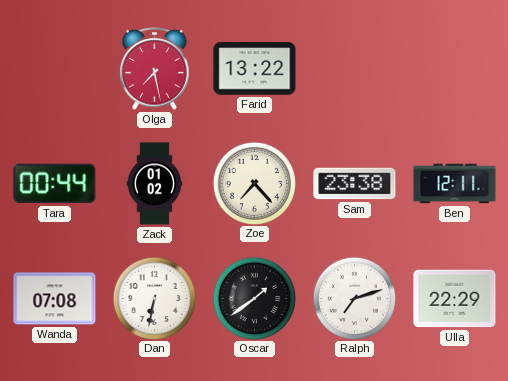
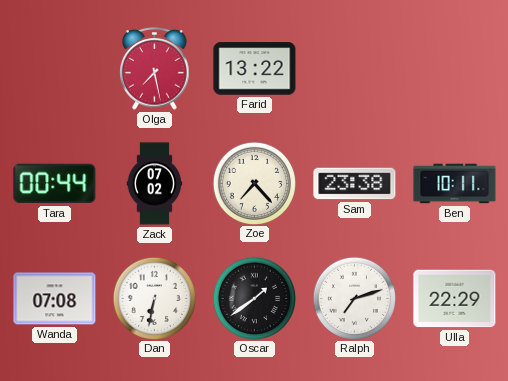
Zack: 01:02 -> 07:02
Ben: 12:11 -> 10:11
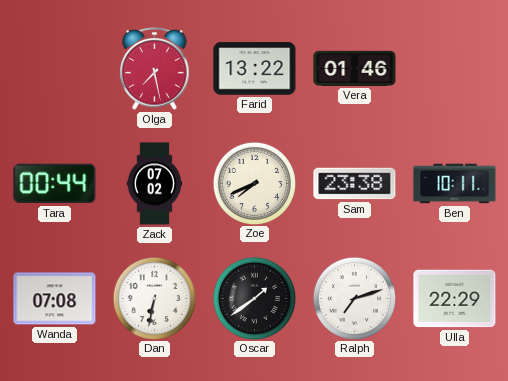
Vera: none -> 01:46
Zoe: 7:23 -> 7:41
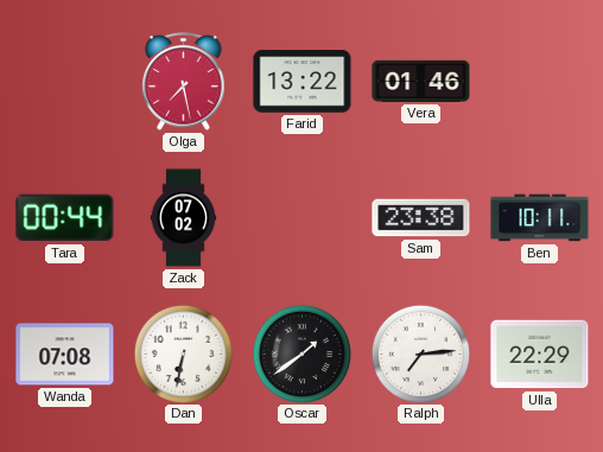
Zoe: 7:41 -> none
Ralph: 7:12 -> 7:14
